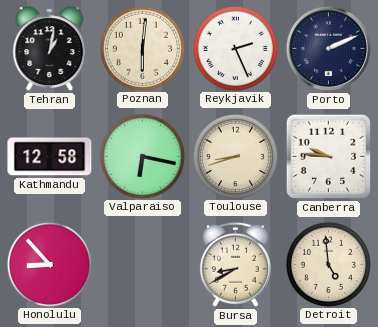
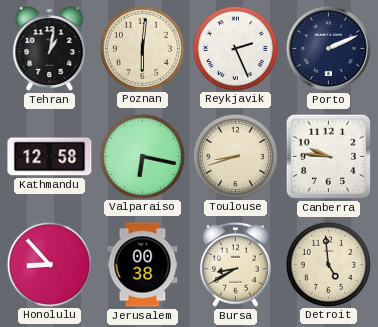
Jerusalem: none -> 00:38
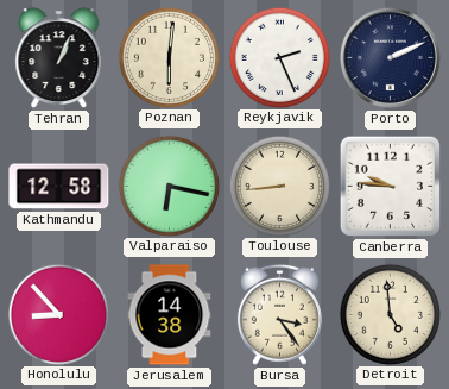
Tehran: 1:02 -> 1:04
Toulouse: 8:42 -> 8:44
Jerusalem: 00:38 -> 14:38
Bursa: 8:40 -> 3:24
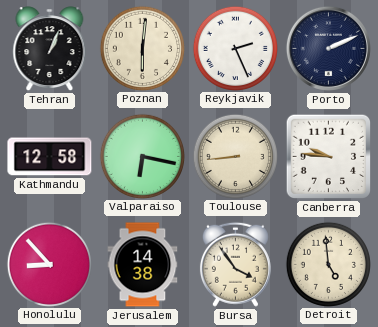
Bursa: 3:24 -> 3:54
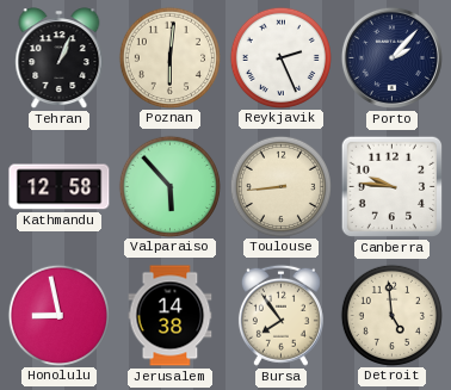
Porto: 2:11 -> 2:07
Valparaiso: 6:17 -> 5:53
Honolulu: 8:53 -> 8:58
Bursa: 3:54 -> 7:54
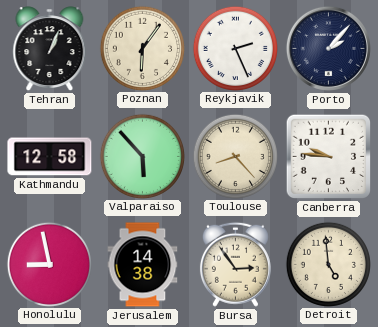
Poznan: 6:01 -> 6:06
Toulouse: 8:44 -> 8:23
Bursa: 7:54 -> 2:54
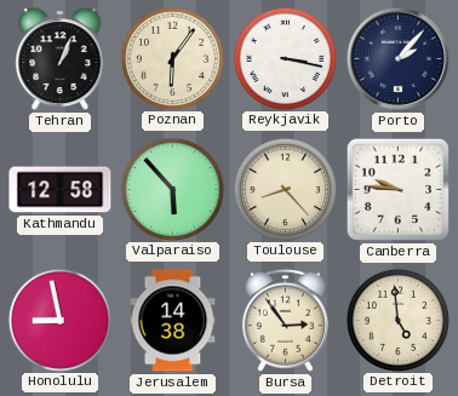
Reykjavik: 2:26 -> 3:17
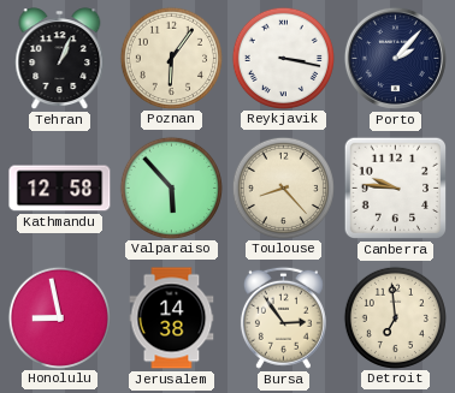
Detroit: 4:59 -> 6:59
